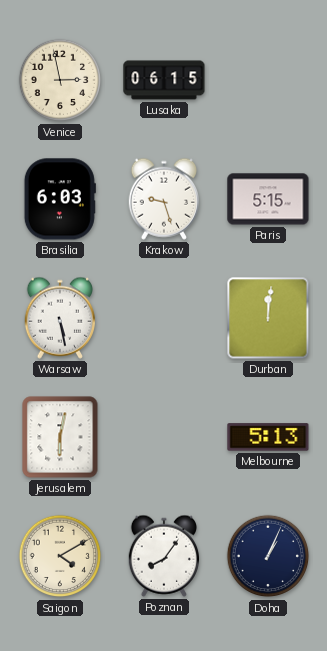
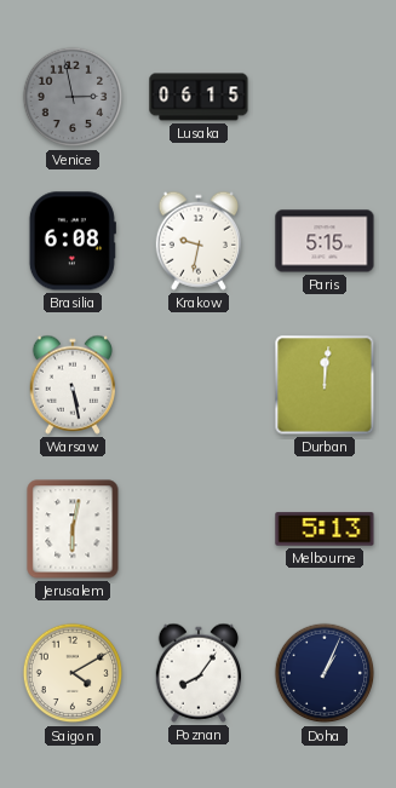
Venice dial: cream -> grey
Brasilia: 6:03 -> 6:08
Krakow: 9:27 -> 9:32
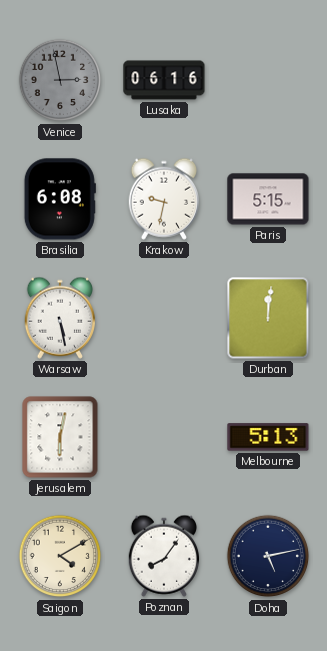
Lusaka: 06:15 -> 06:16
Doha: 1:04 -> 5:13
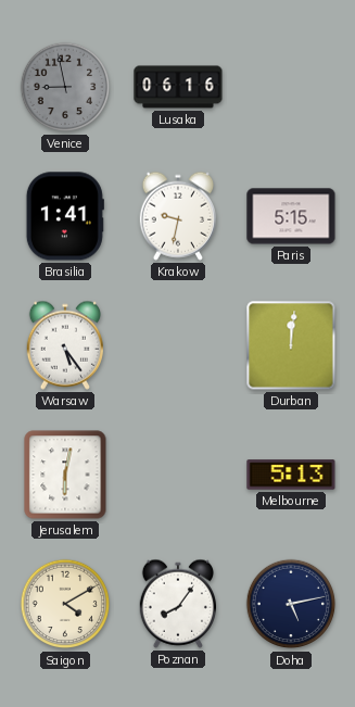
Venice: 2:58 -> 8:58
Brasilia: 6:08 -> 1:41
Warsaw: 5:28 -> 5:24
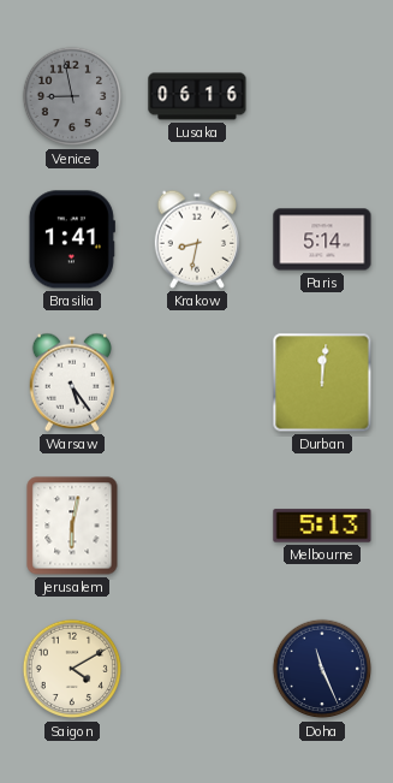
Krakow: 9:32 -> 8:32
Paris: 5:15 -> 5:14
Poznan: 8:06 -> none
Doha: 5:13 -> 11:26
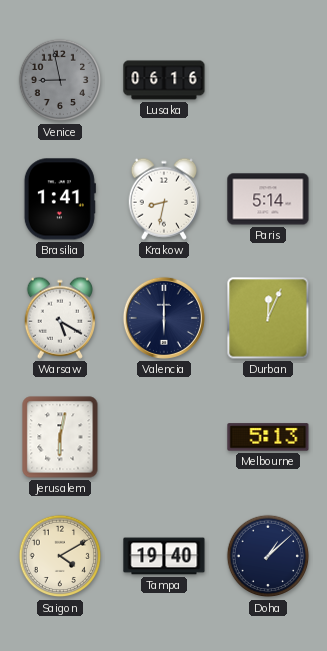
Warsaw: 5:24 -> 5:20
Valencia: none -> 6:00
Durban: 12:01 -> 12:04
Tampa: none -> 19:40
Doha: 11:26 -> 1:08
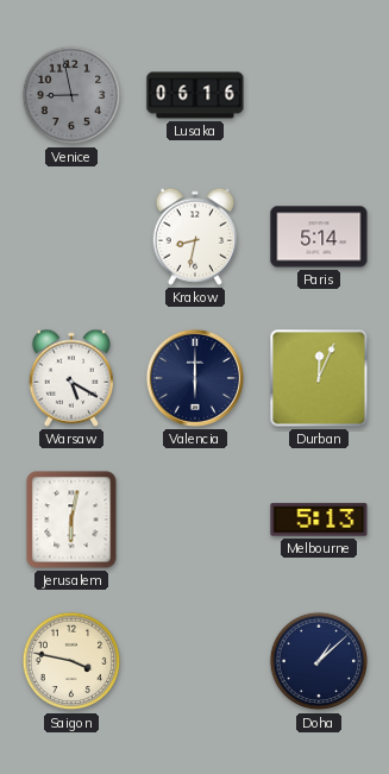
Brasilia: 1:41 -> none
Saigon: 4:10 -> 3:47
Tampa: 19:40 -> none
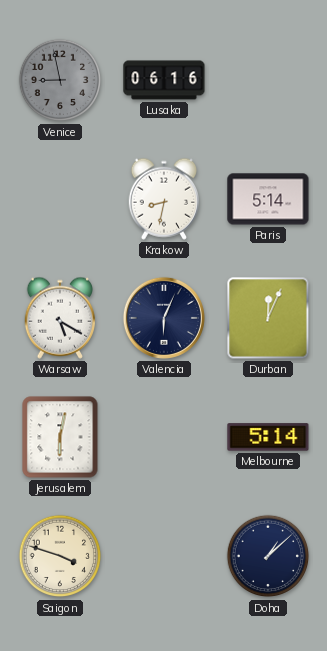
Valencia: 6:00 -> 6:04
Melbourne: 5:13 -> 5:14
Saigon: 3:47 -> 3:48
